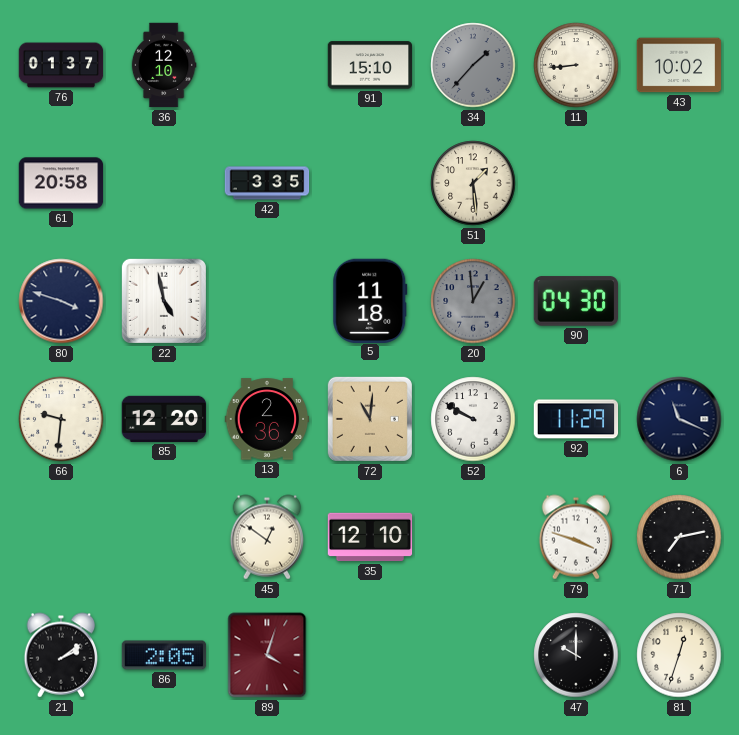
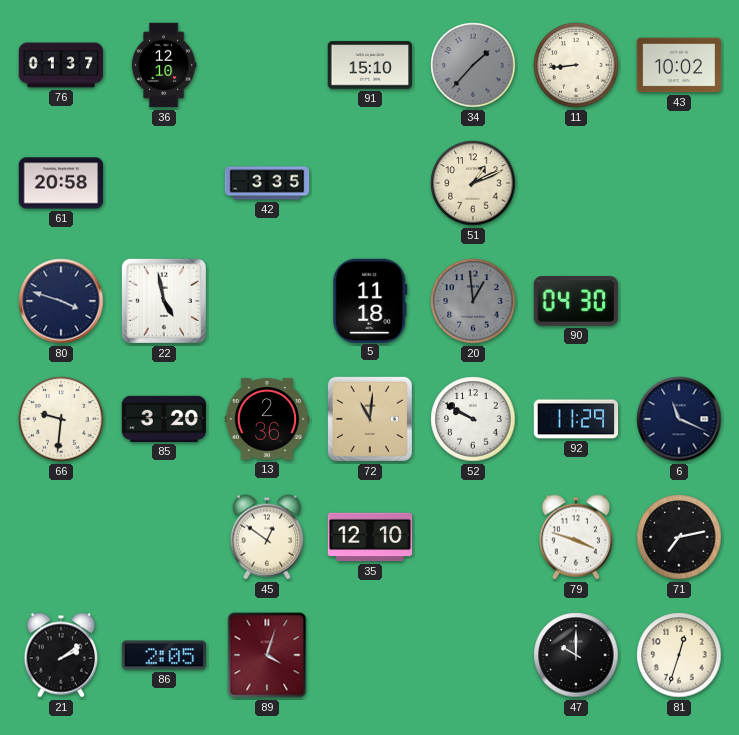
51: 1:29 -> 1:11
85: 12:20 -> 3:20
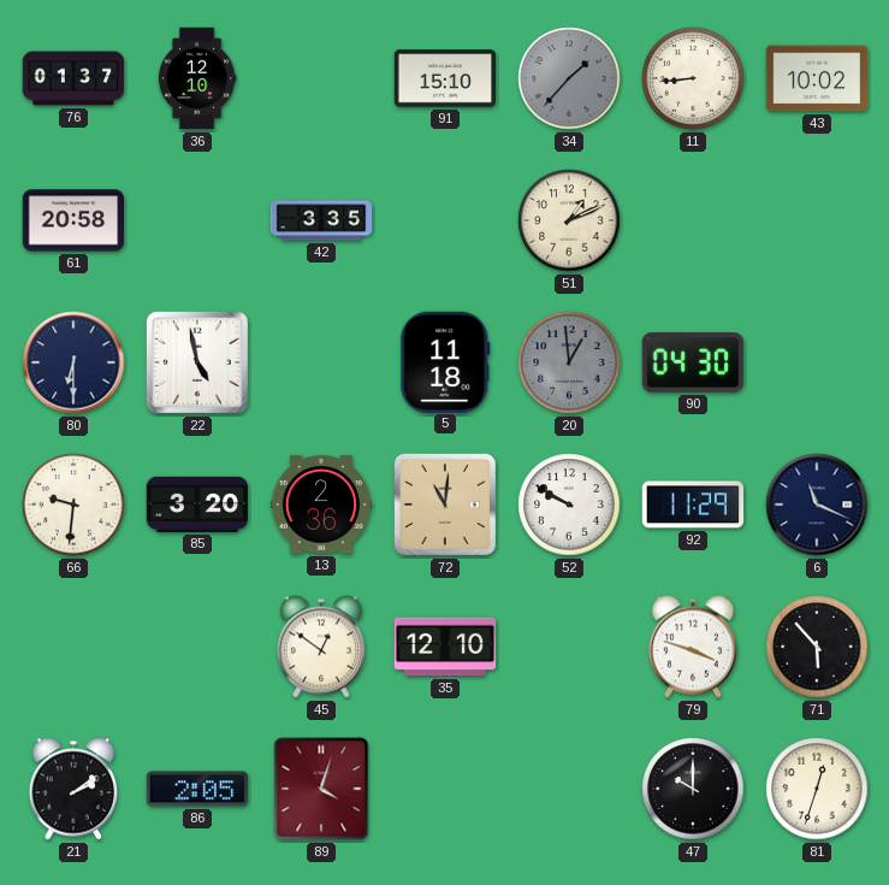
80: 3:48 -> 6:30
71: 7:13 -> 5:53
